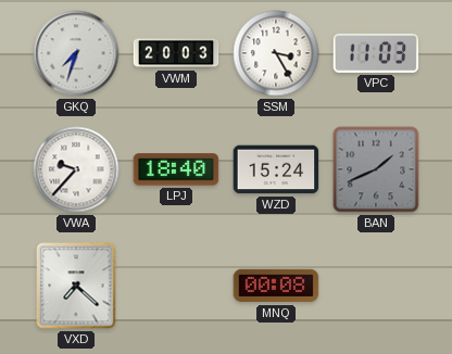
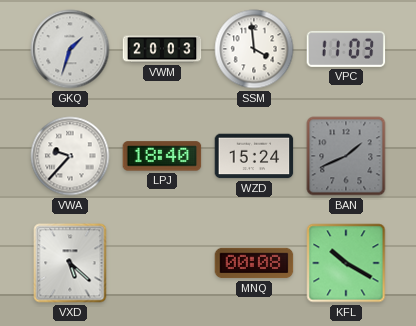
GKQ: 7:33 -> 1:33
SSM: 3:25 -> 3:59
VXD: 7:22 -> 5:22
KFL: none -> 10:20
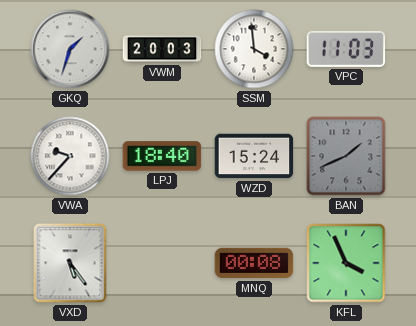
VXD: 5:22 -> 5:24
KFL: 10:20 -> 3:56
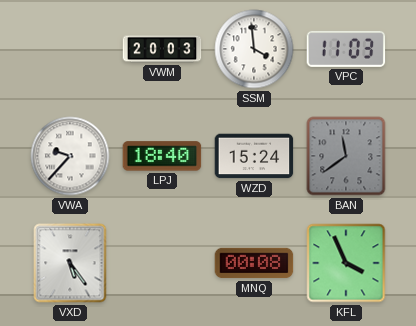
GKQ: 1:33 -> none
BAN: 1:41 -> 11:39
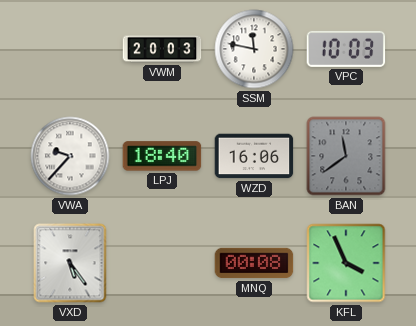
SSM: 3:59 -> 11:47
VPC: 11:03 -> 10:03
WZD: 15:24 -> 16:06
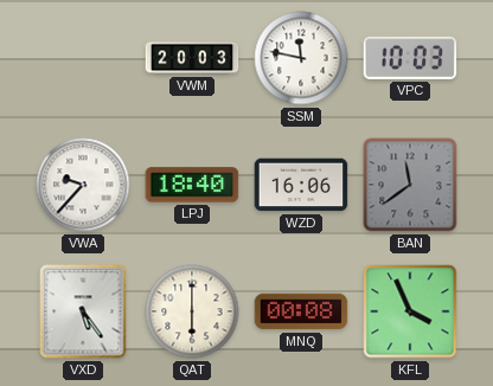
QAT: none -> 6:00
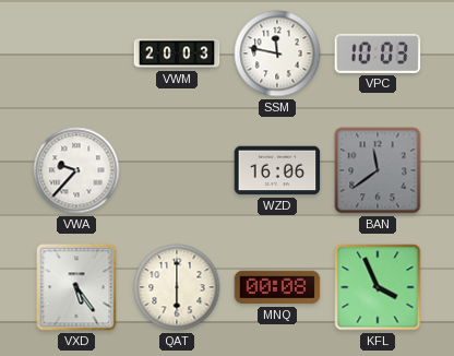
LPJ: 18:40 -> none
